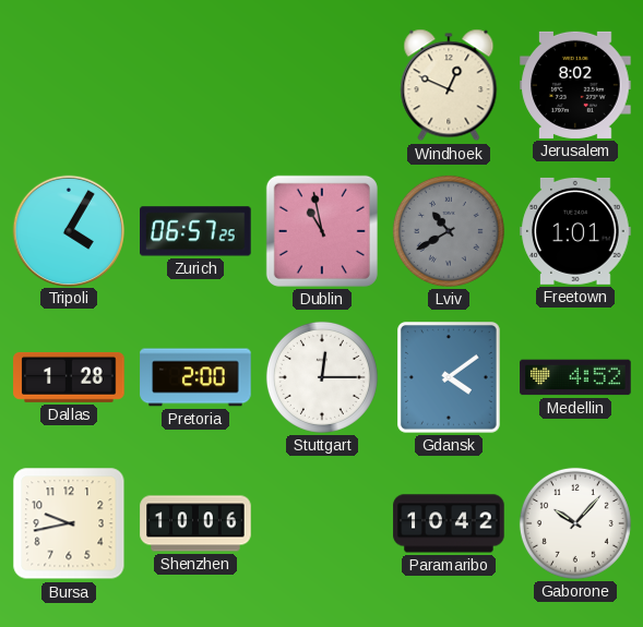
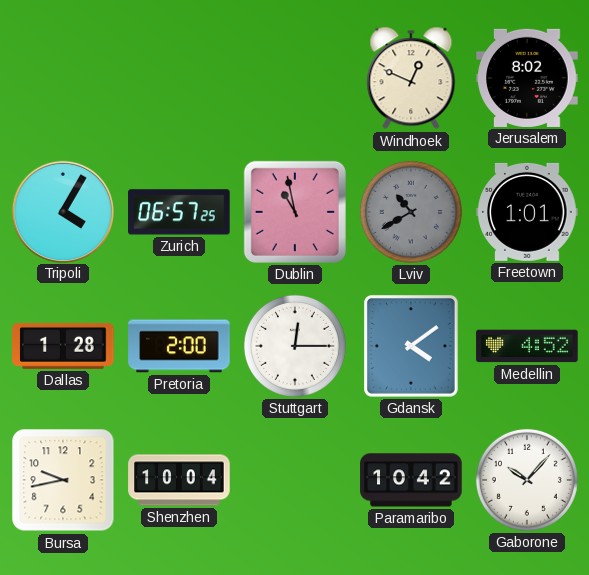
Shenzhen: 10:06 -> 10:04
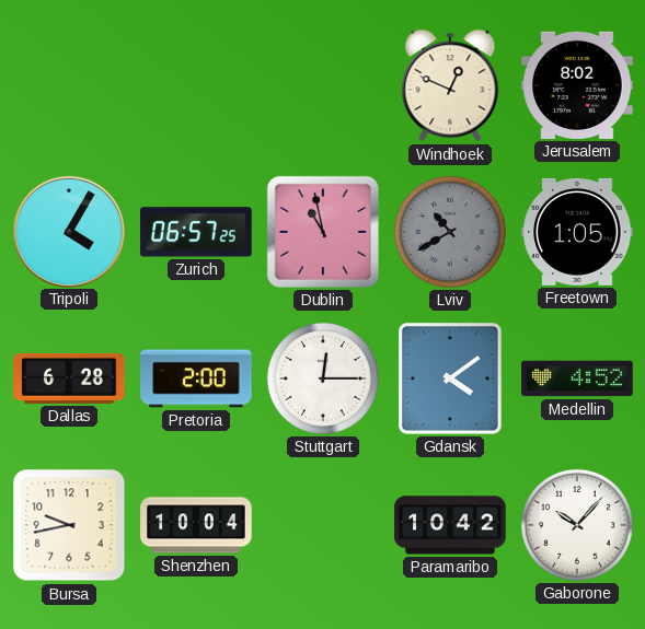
Freetown: 1:01 -> 1:05
Dallas: 1:28 -> 6:28
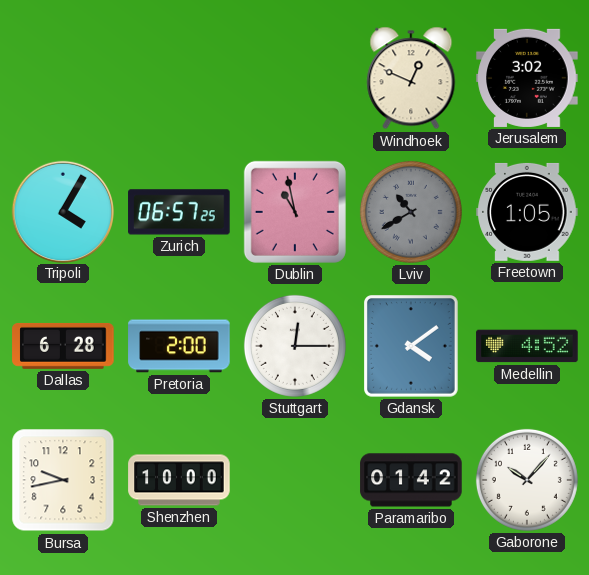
Jerusalem: 8:02 -> 3:02
Shenzhen: 10:04 -> 10:00
Paramaribo: 10:42 -> 01:42
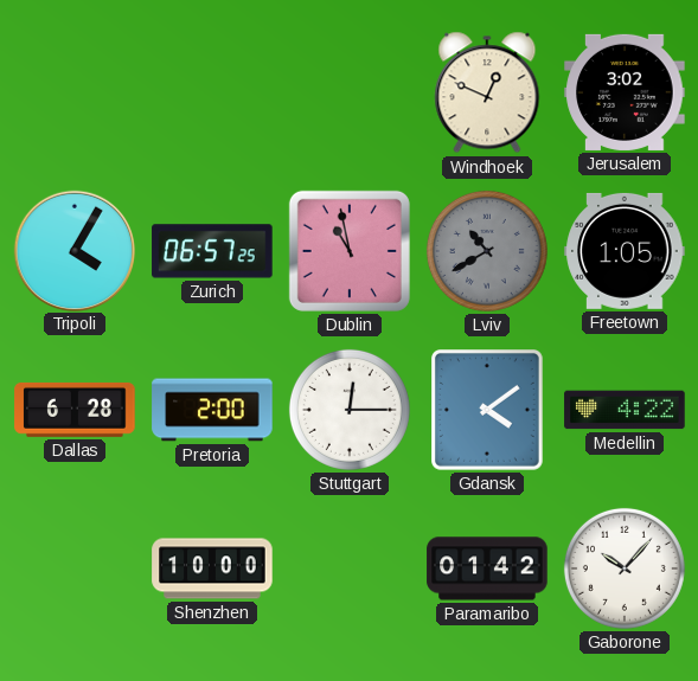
Medellin: 4:52 -> 4:22
Bursa: 9:43 -> none
